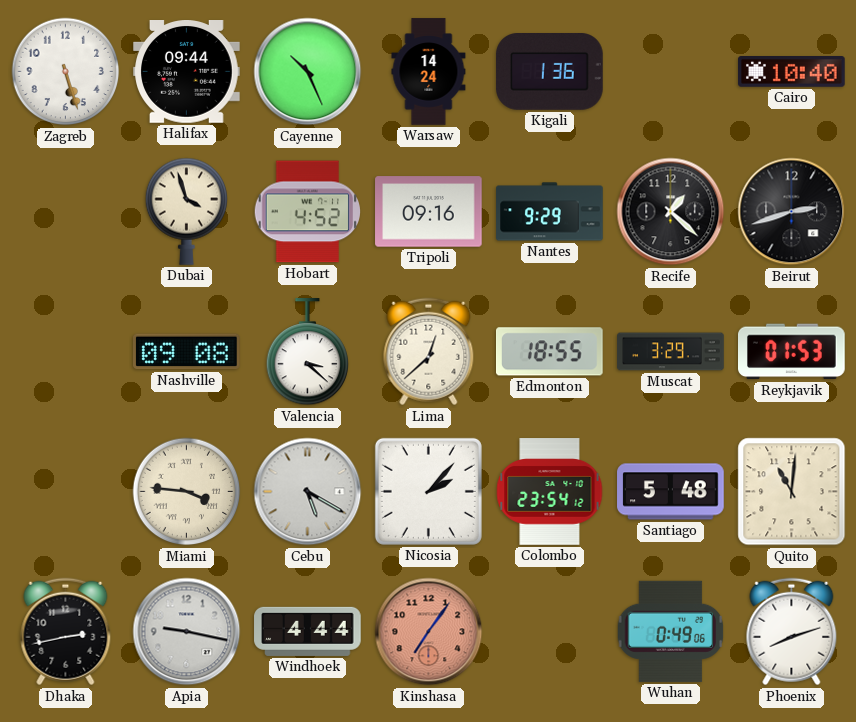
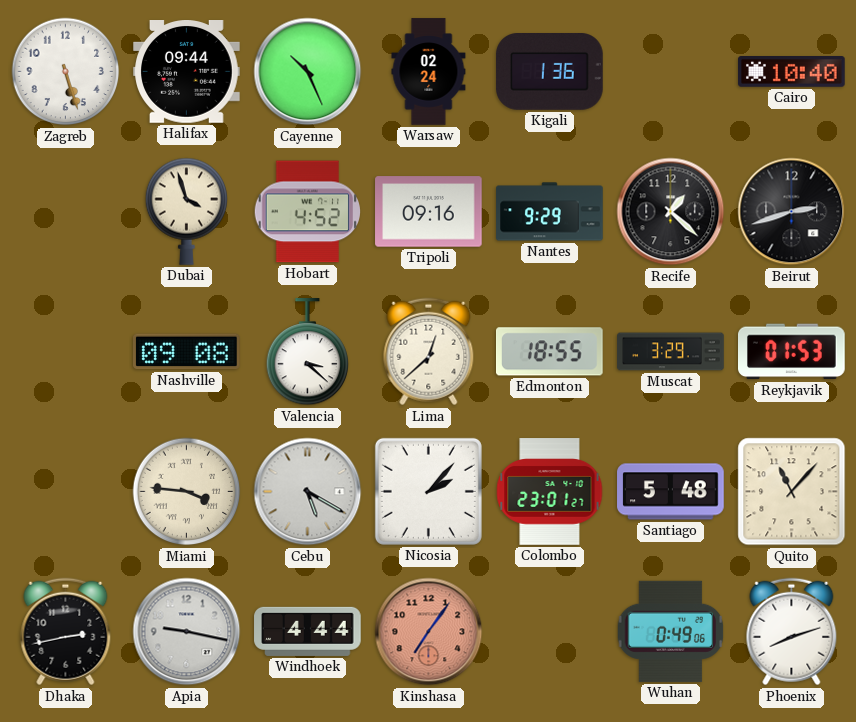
Warsaw: 14:24 -> 02:24
Colombo: 23:54 -> 23:01
Quito: 11:01 -> 11:07
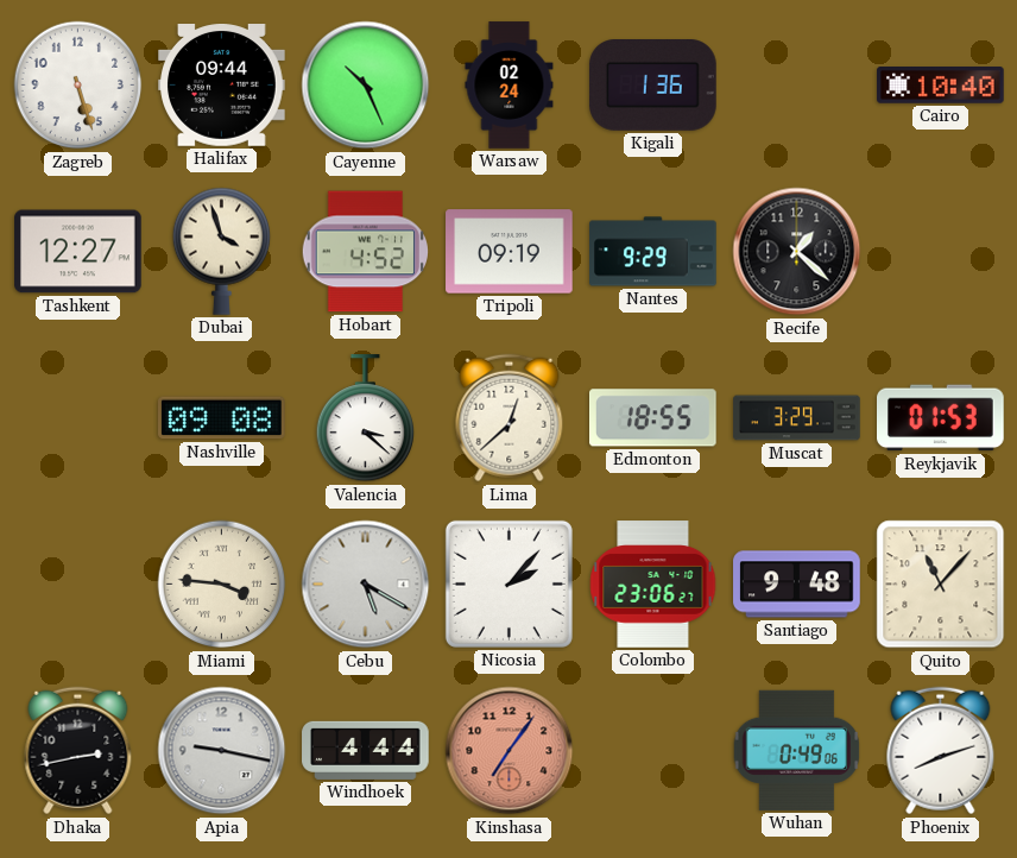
Tashkent: none -> 12:27
Tripoli: 09:16 -> 09:19
Beirut: 2:42 -> none
Colombo: 23:01 -> 23:06
Santiago: 5:48 -> 9:48
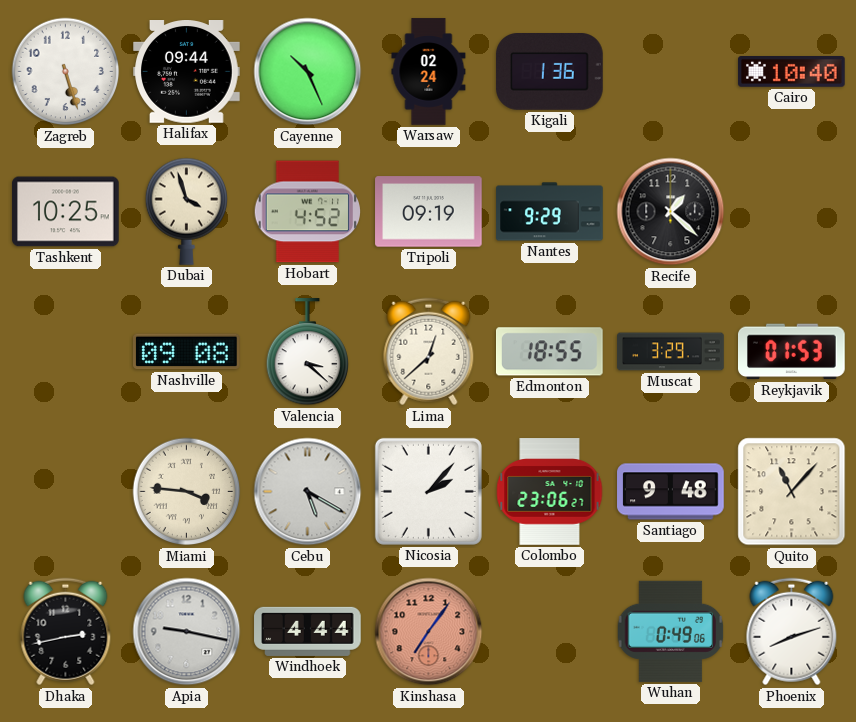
Tashkent: 12:27 -> 10:25
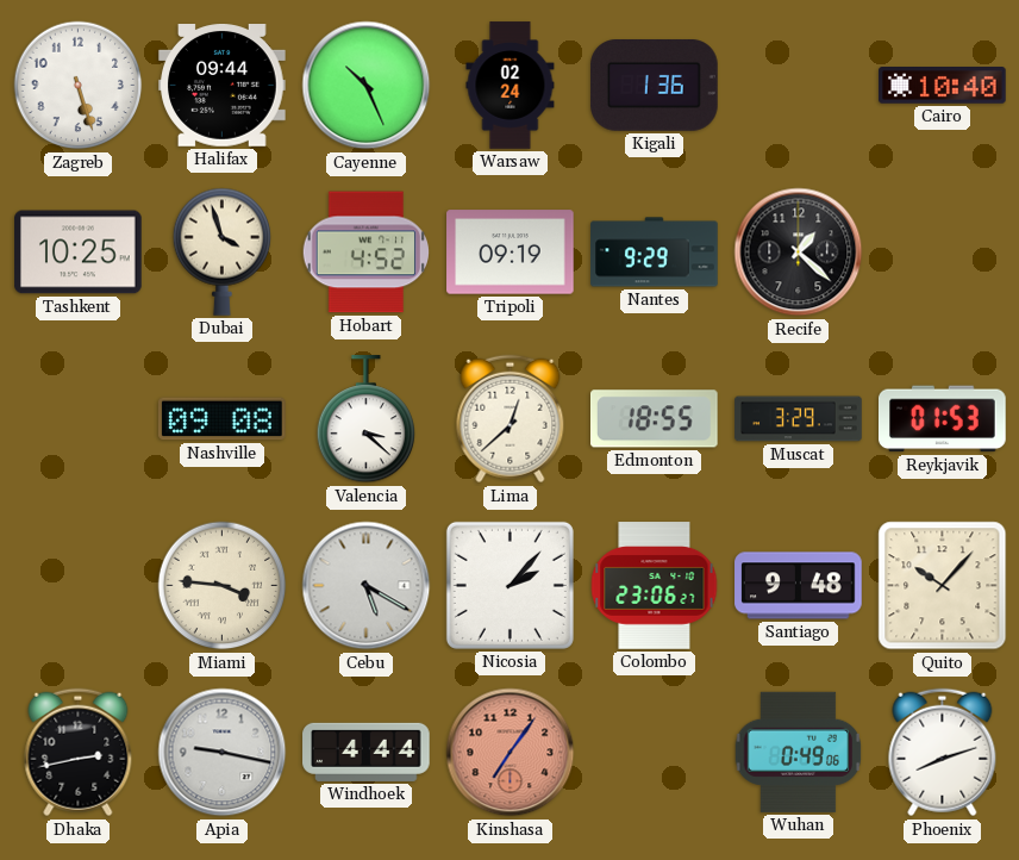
Quito: 11:07 -> 10:07
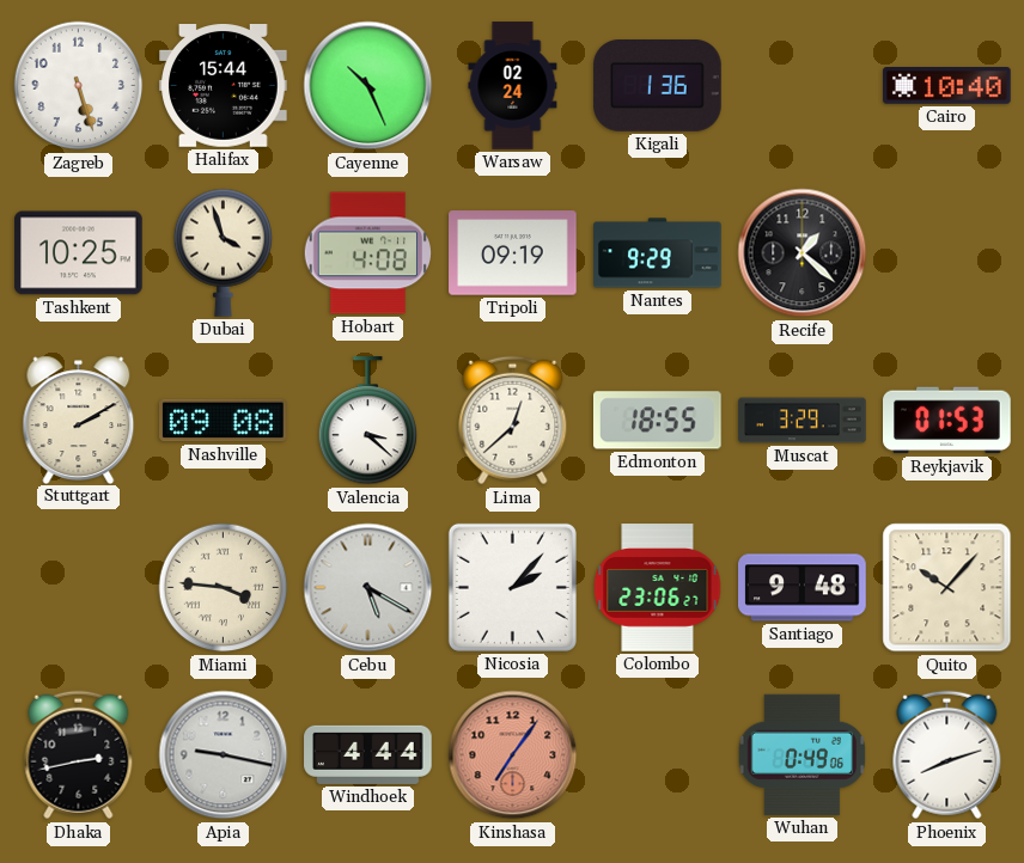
Halifax: 09:44 -> 15:44
Hobart: 4:52 -> 4:08
Stuttgart: none -> 2:10
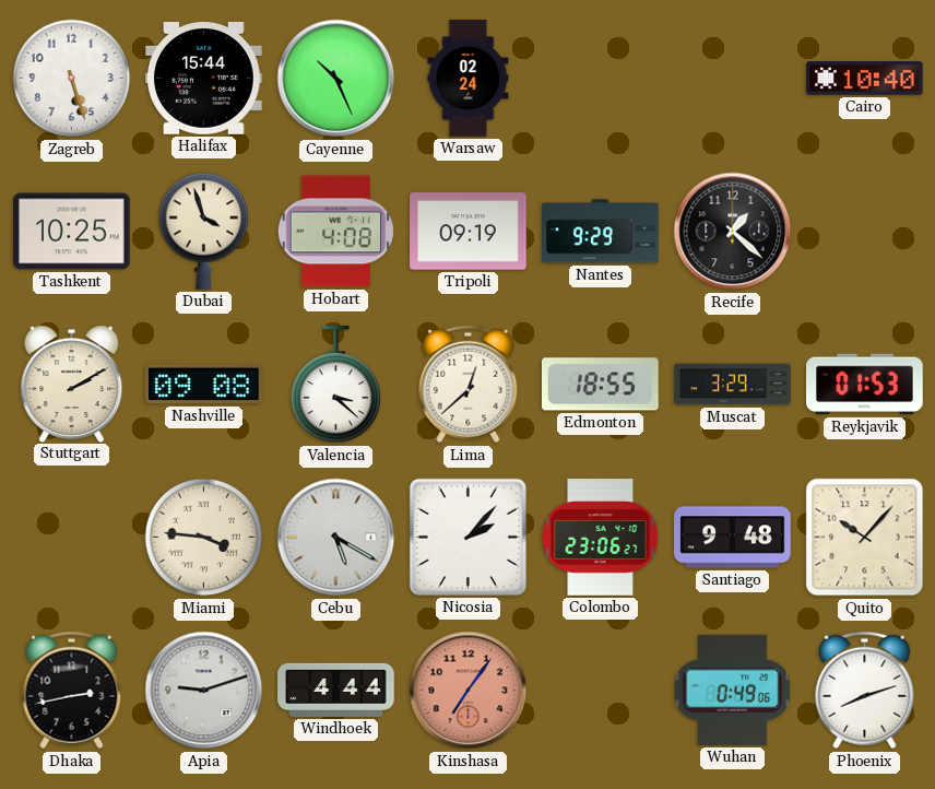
Kigali: 1:36 -> none
Apia: 9:17 -> 9:12
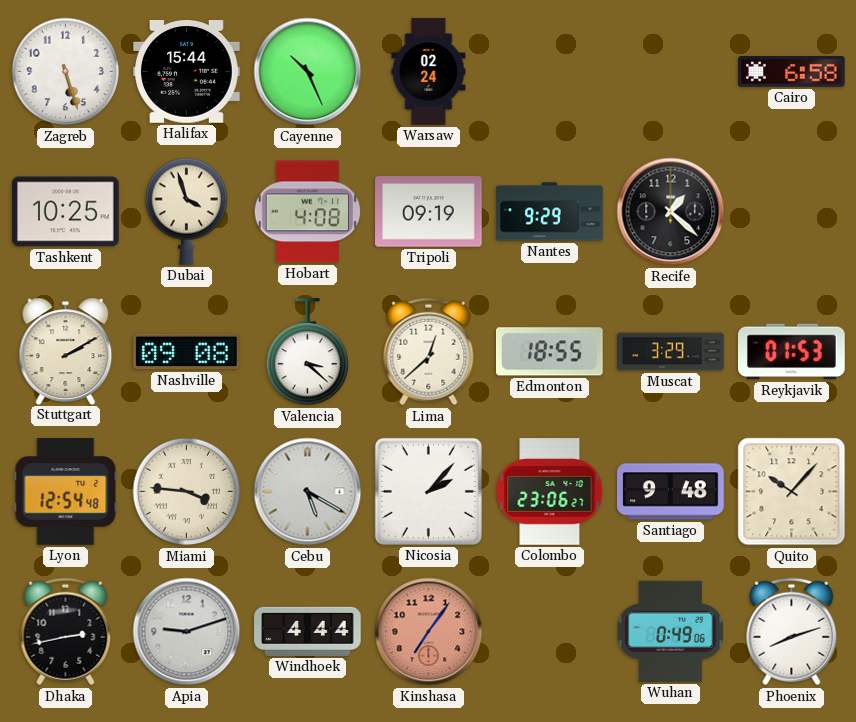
Cairo: 10:40 -> 6:58
Lyon: none -> 12:54
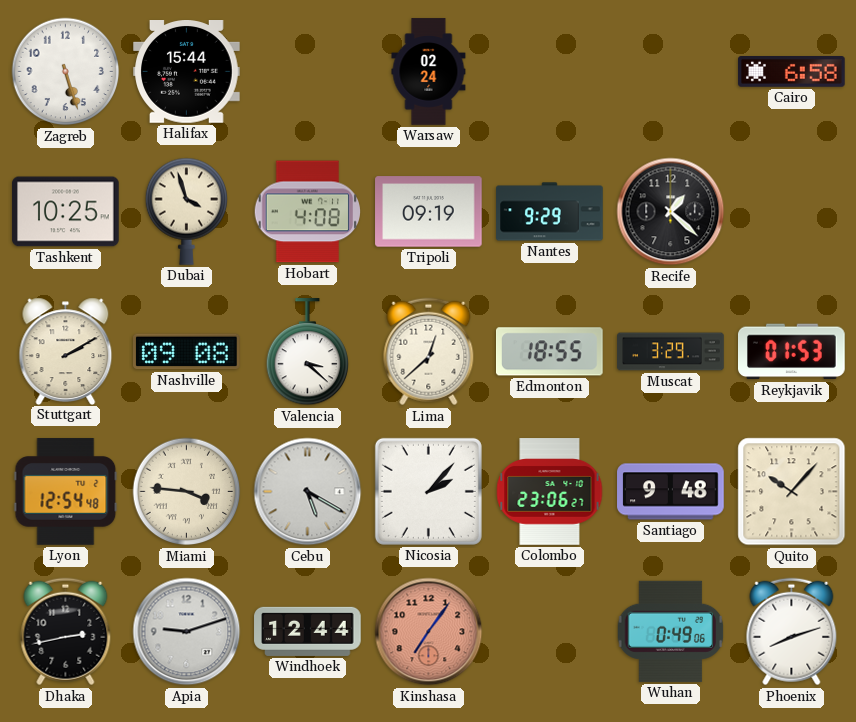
Cayenne: 10:26 -> none
Windhoek: 4:44 -> 12:44
